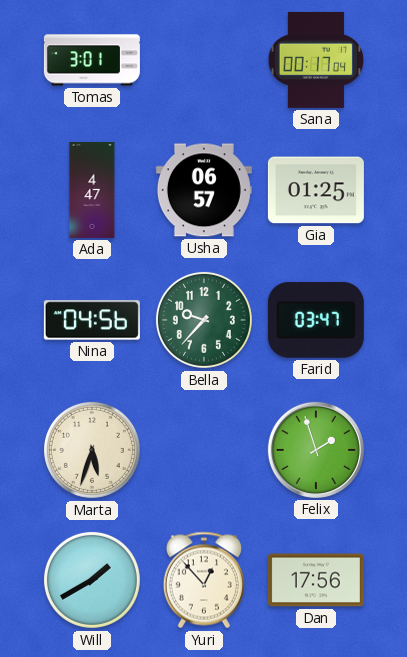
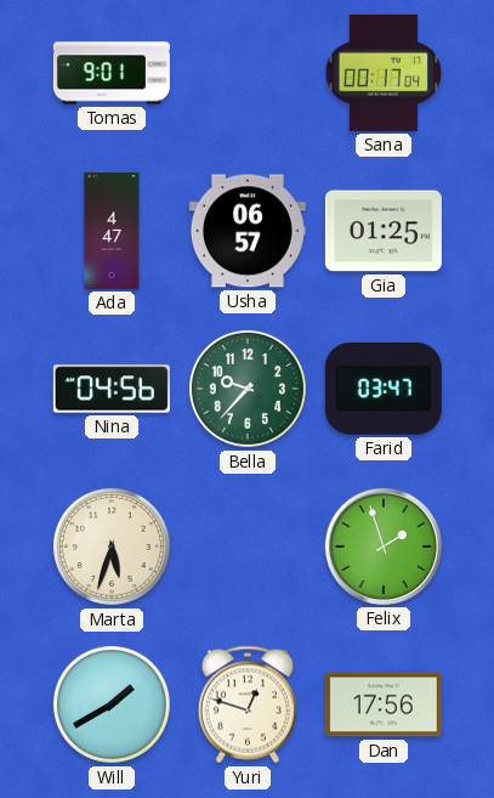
Tomas: 3:01 -> 9:01
Yuri: 12:53 -> 12:48
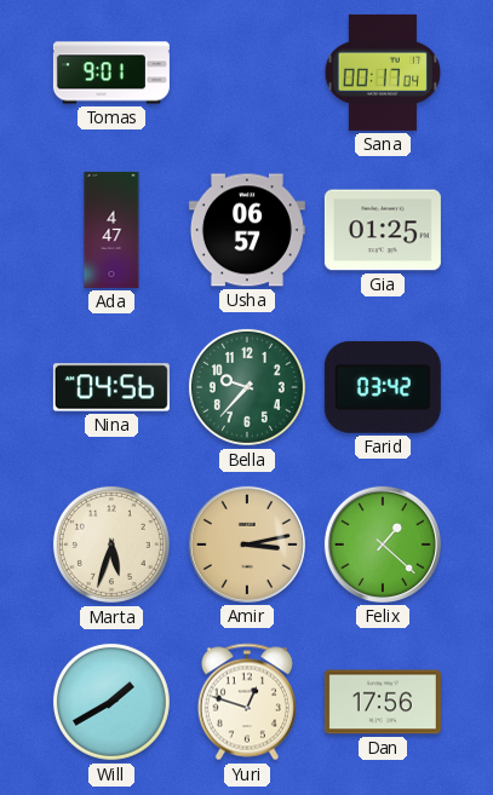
Farid: 03:47 -> 03:42
Amir: none -> 3:13
Felix: 1:57 -> 1:22
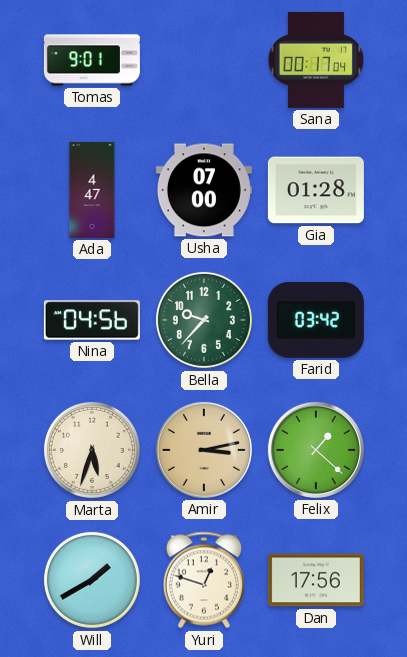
Usha: 06:57 -> 07:00
Gia: 01:25 -> 01:28
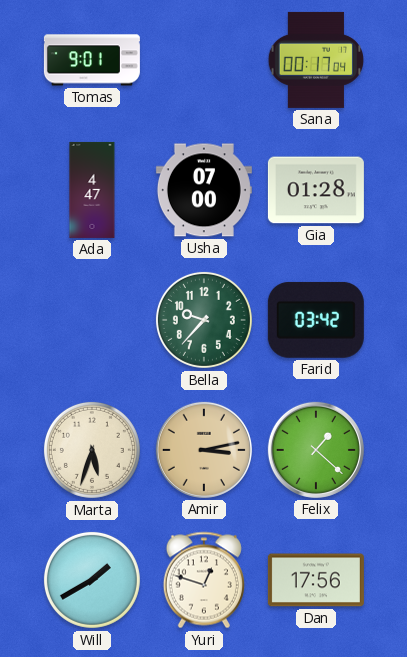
Nina: 04:56 -> none
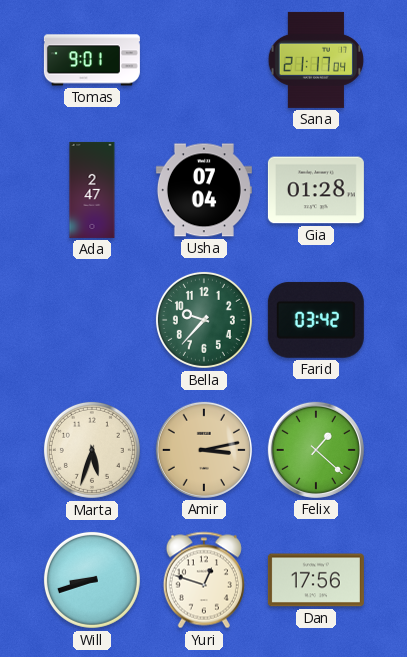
Sana: 00:17 -> 21:17
Ada: 4:47 -> 2:47
Usha: 07:00 -> 07:04
Will: 1:40 -> 8:42
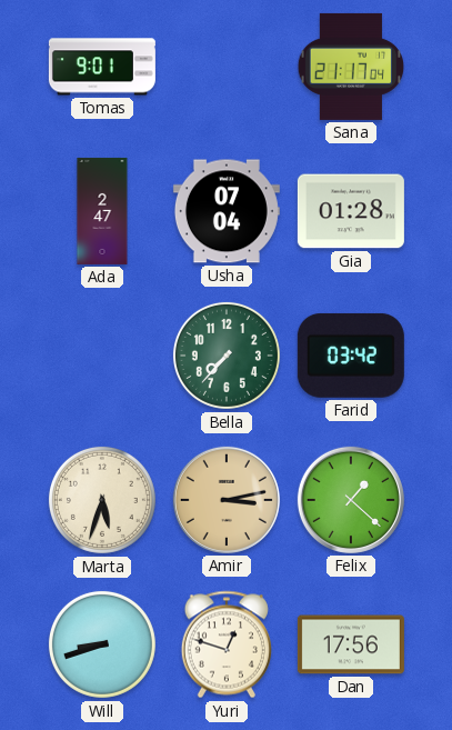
Bella: 9:37 -> 7:37
